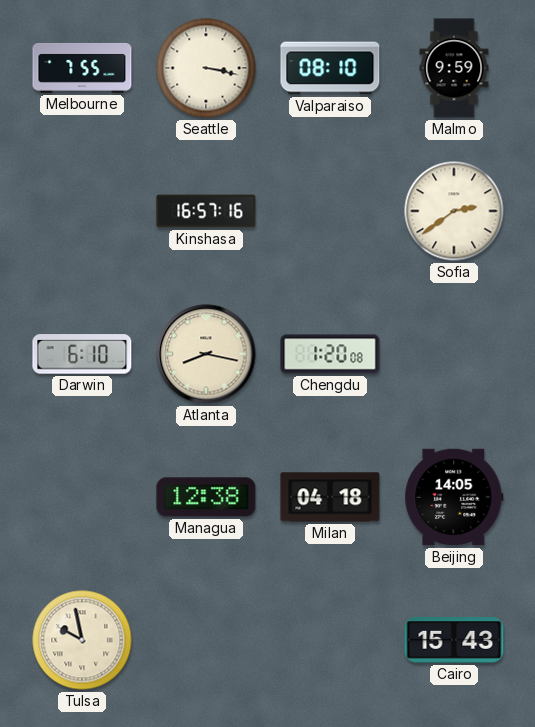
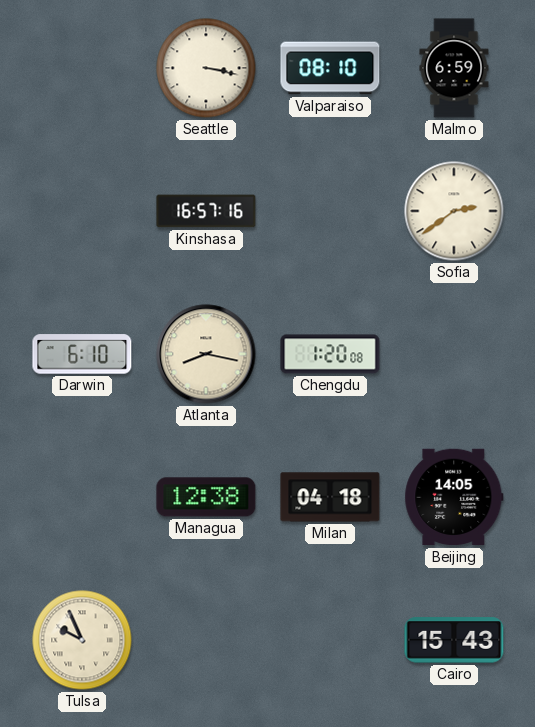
Melbourne: 7:55 -> none
Malmo: 9:59 -> 6:59
Tulsa: 9:58 -> 9:56
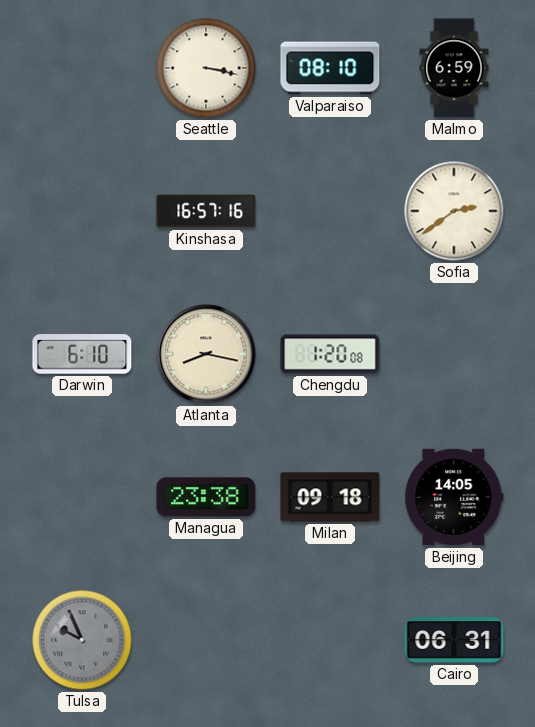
Managua: 12:38 -> 23:38
Milan: 04:18 -> 09:18
Tulsa dial: cream -> grey
Cairo: 15:43 -> 06:31
